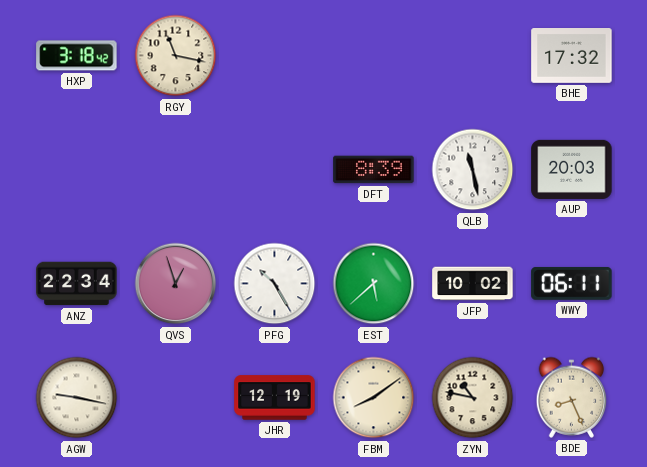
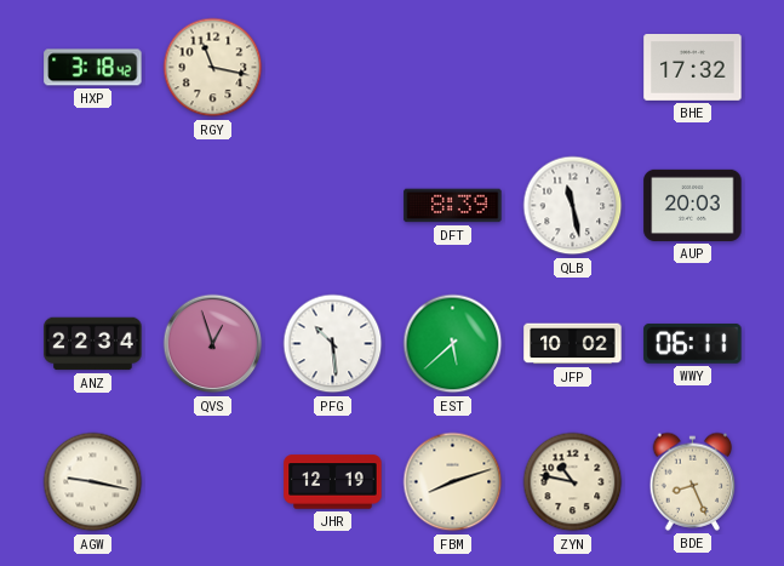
PFG: 10:25 -> 10:29
FBM: 8:09 -> 8:12
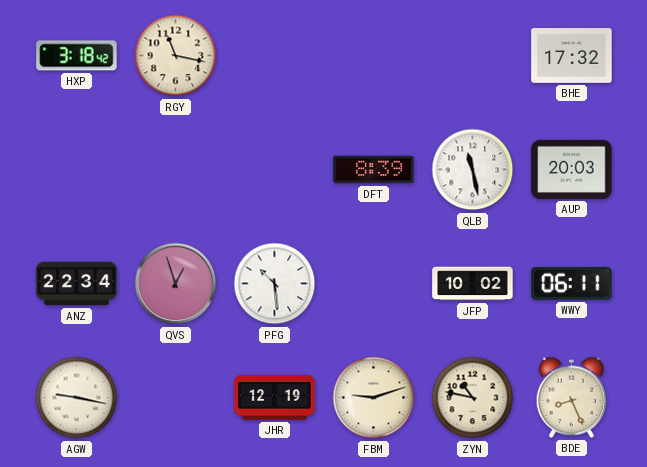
EST: 5:38 -> none
FBM: 8:12 -> 9:12
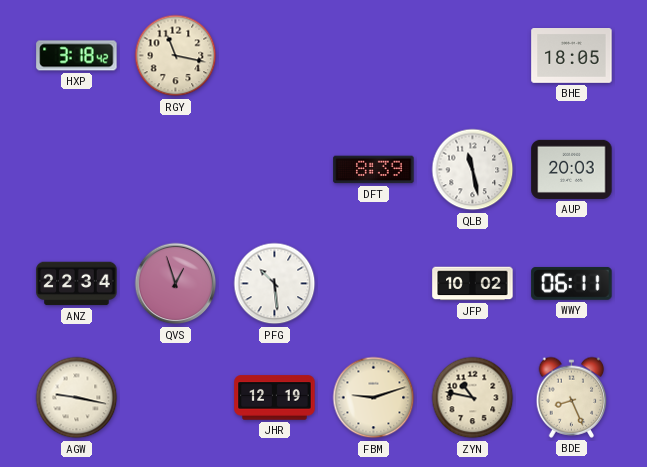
BHE: 17:32 -> 18:05
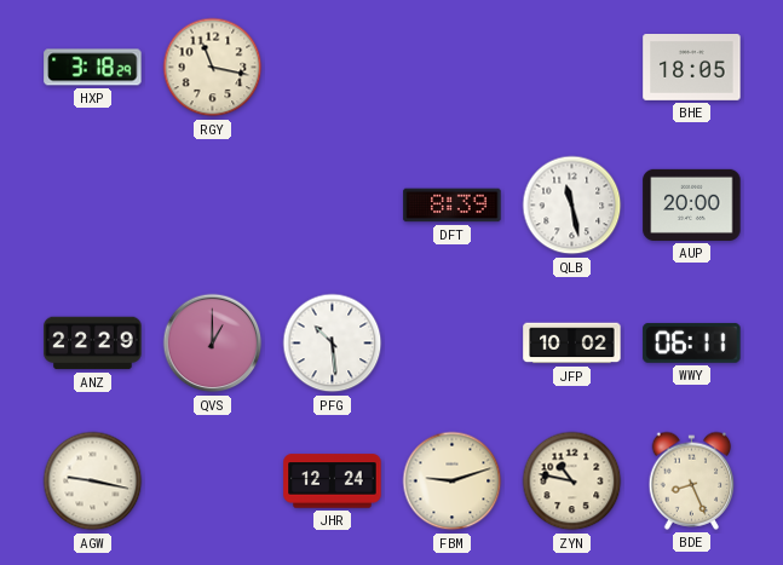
HXP: 3:18:42 -> 3:18:29
AUP: 20:03 -> 20:00
ANZ: 22:34 -> 22:29
QVS: 12:57 -> 1:00
JHR: 12:19 -> 12:24
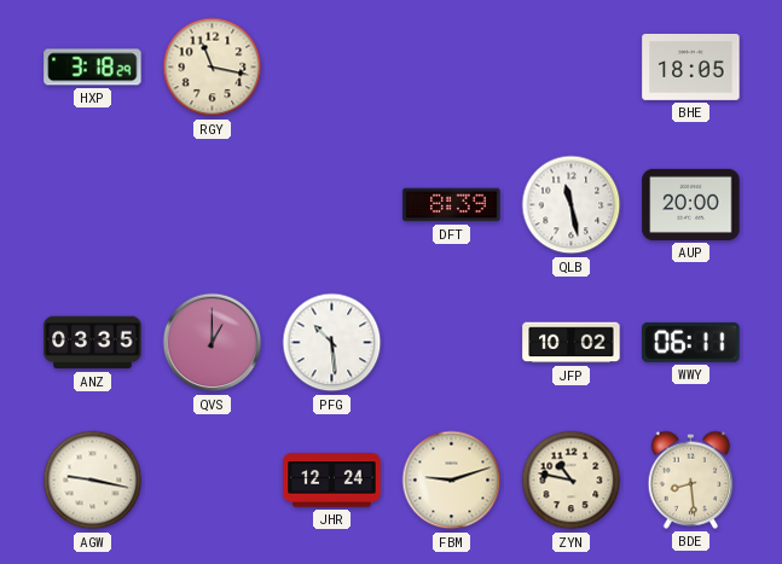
ANZ: 22:29 -> 03:35
BDE: 8:26 -> 8:29
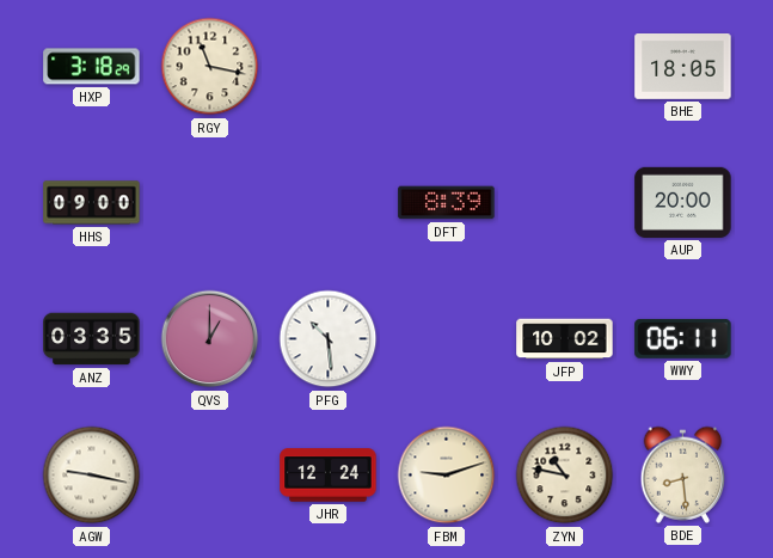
HHS: none -> 09:00
QLB: 11:28 -> none
